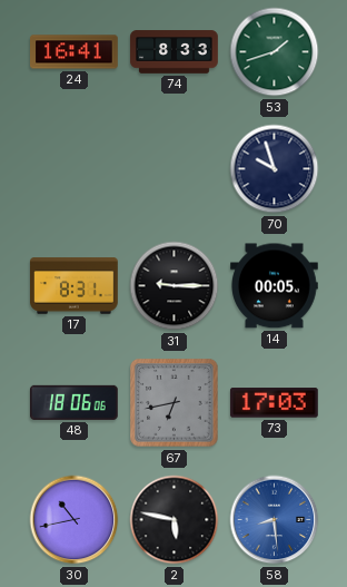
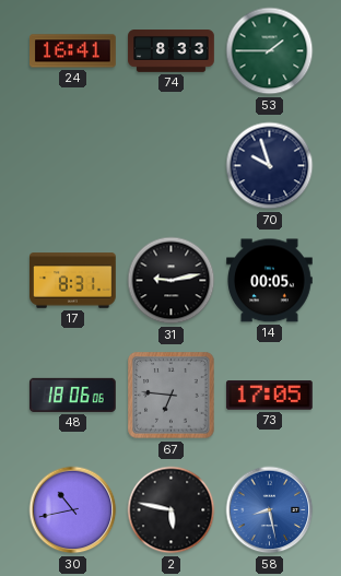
53: 1:42 -> 1:45
31: 9:15 -> 9:13
67: 6:43 -> 6:46
73: 17:03 -> 17:05
58: 8:29 -> 8:28
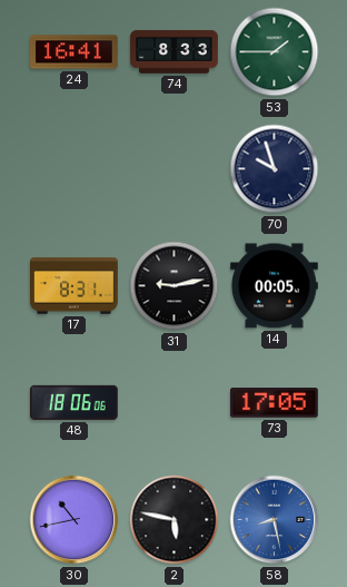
67: 6:46 -> none
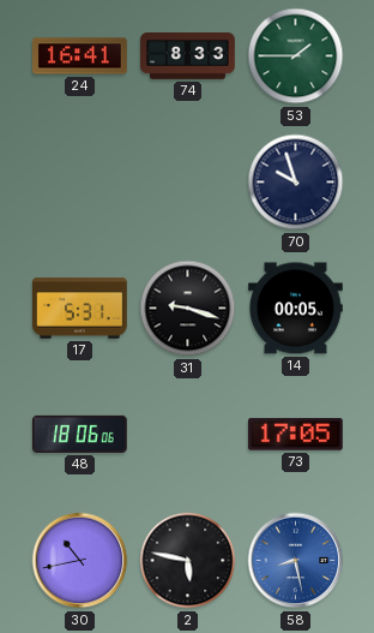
17: 8:31 -> 5:31
31: 9:13 -> 9:18
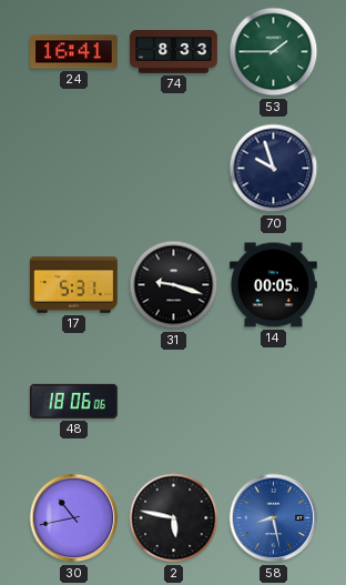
73: 17:05 -> none
